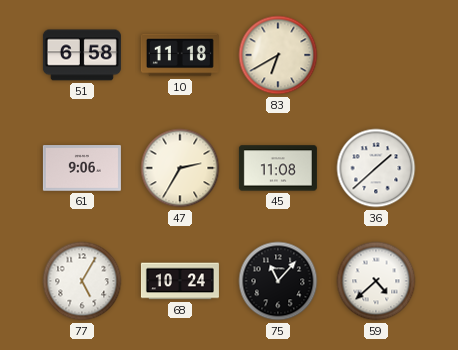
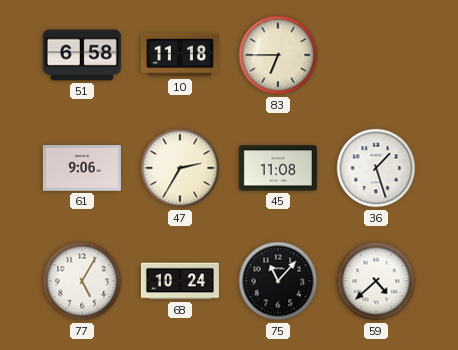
83: 6:40 -> 6:45
36: 1:38 -> 1:27
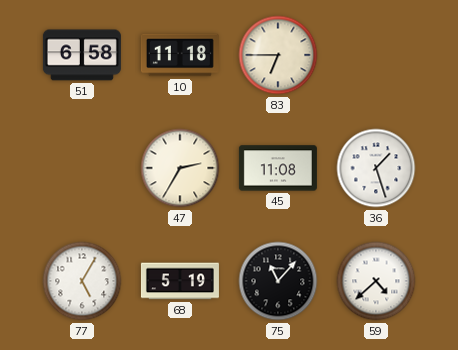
61: 9:06 -> none
68: 10:24 -> 5:19
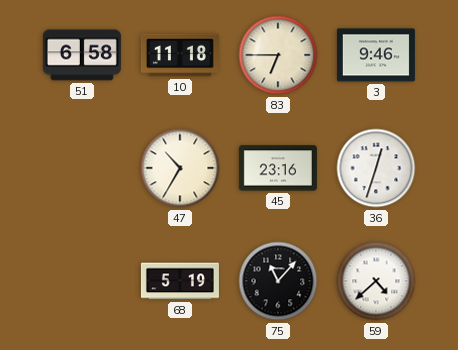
3: none -> 9:46
47: 2:35 -> 10:35
45: 11:08 -> 23:16
36: 1:27 -> 12:33
77: 5:05 -> none
